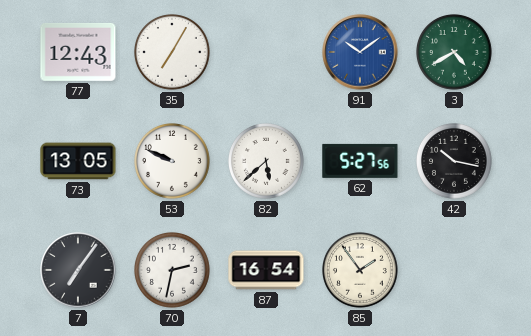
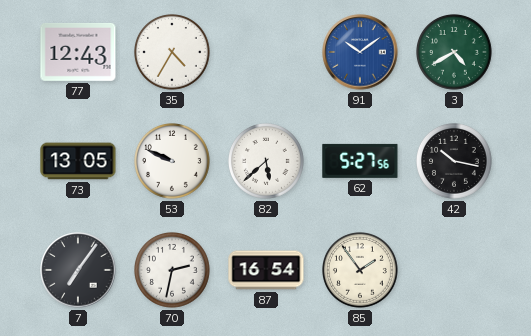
35: 7:05 -> 4:35
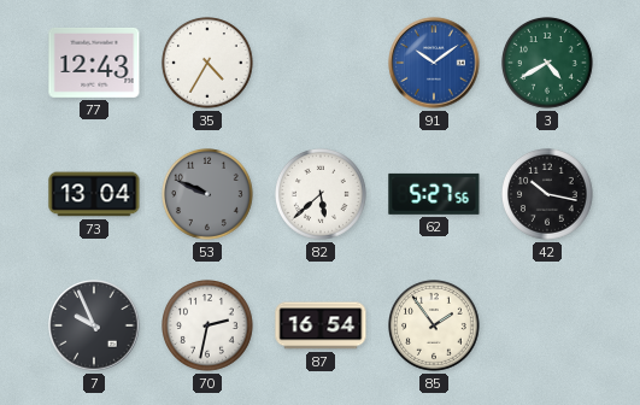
73: 13:05 -> 13:04
53 dial: white -> grey
7: 7:06 -> 9:56
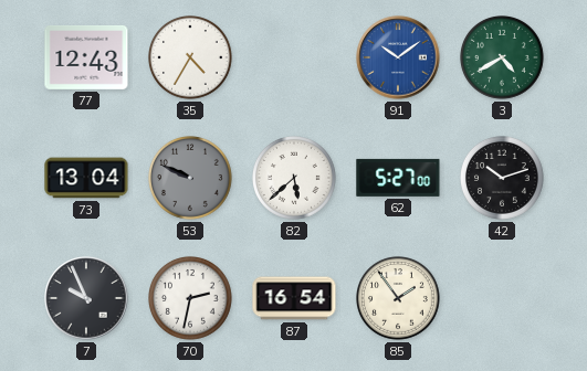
62: 5:27:56 -> 5:27:00
42: 10:17 -> 10:12
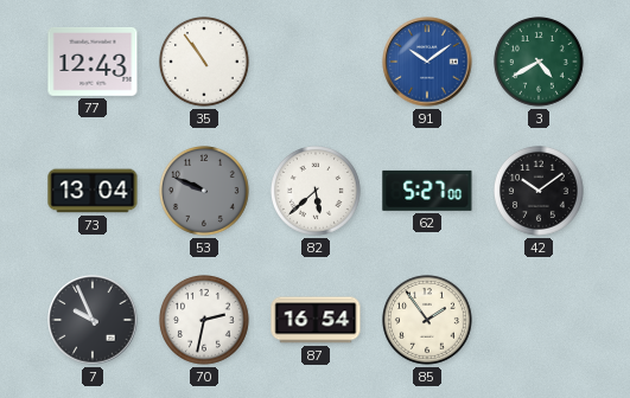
35: 4:35 -> 10:54
42: 10:12 -> 10:09
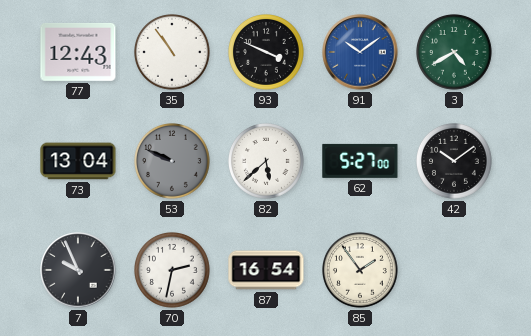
93: none -> 3:49
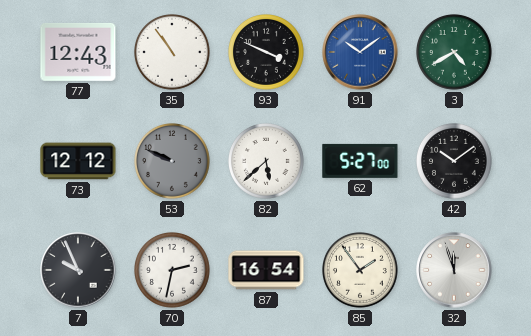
73: 13:04 -> 12:12
32: none -> 11:57
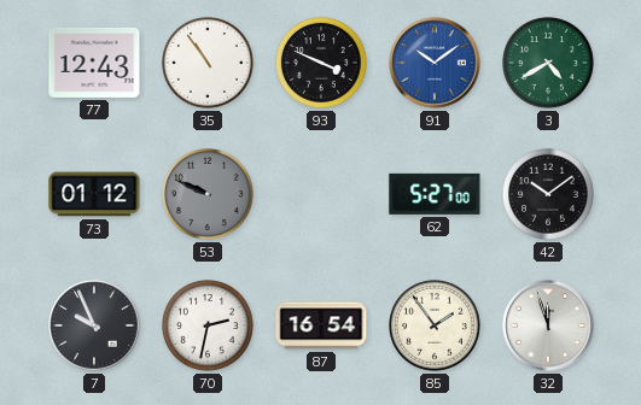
73: 12:12 -> 01:12
82: 5:38 -> none
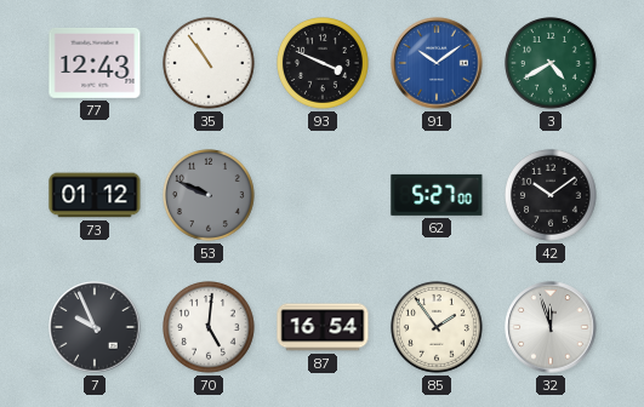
70: 2:32 -> 5:01
